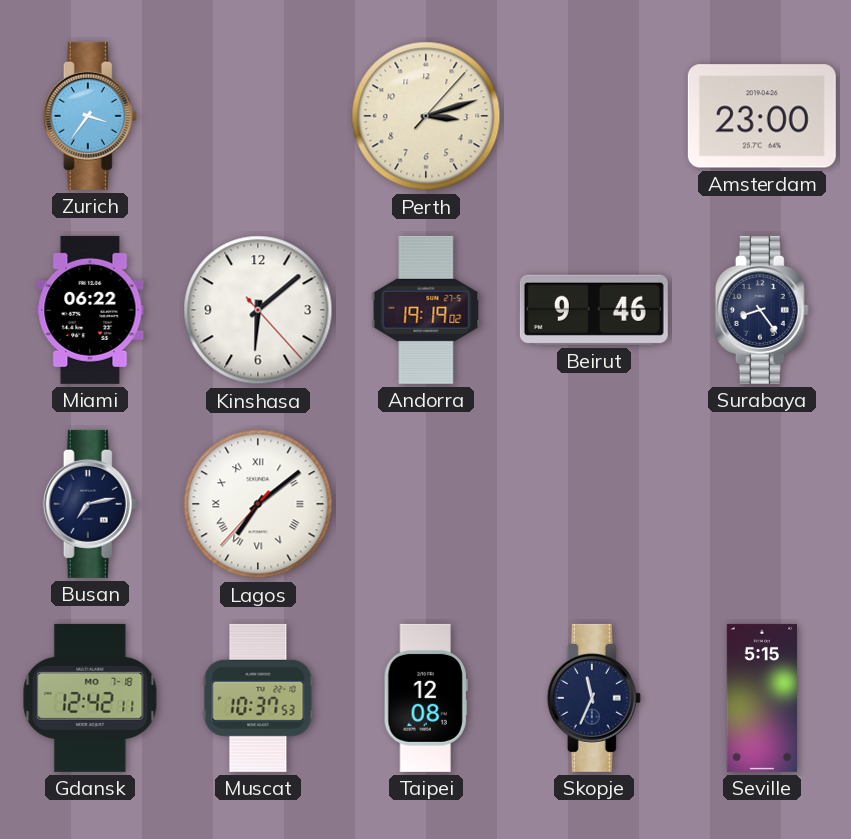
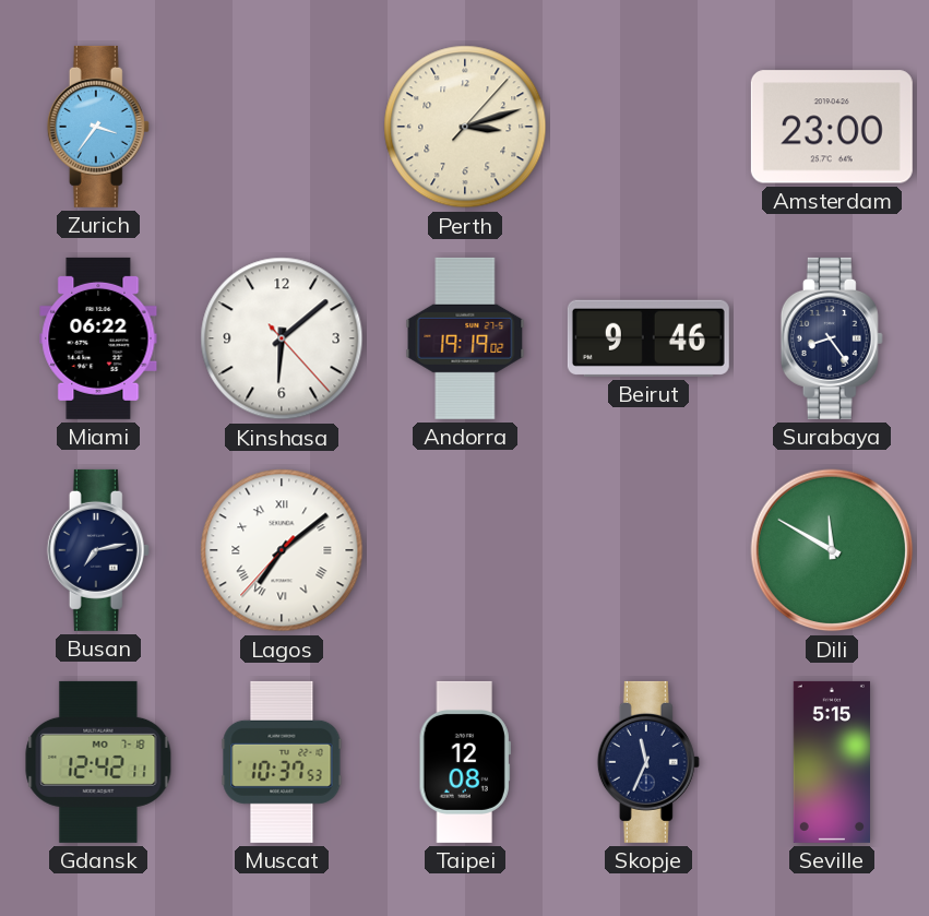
Dili: none -> 11:50
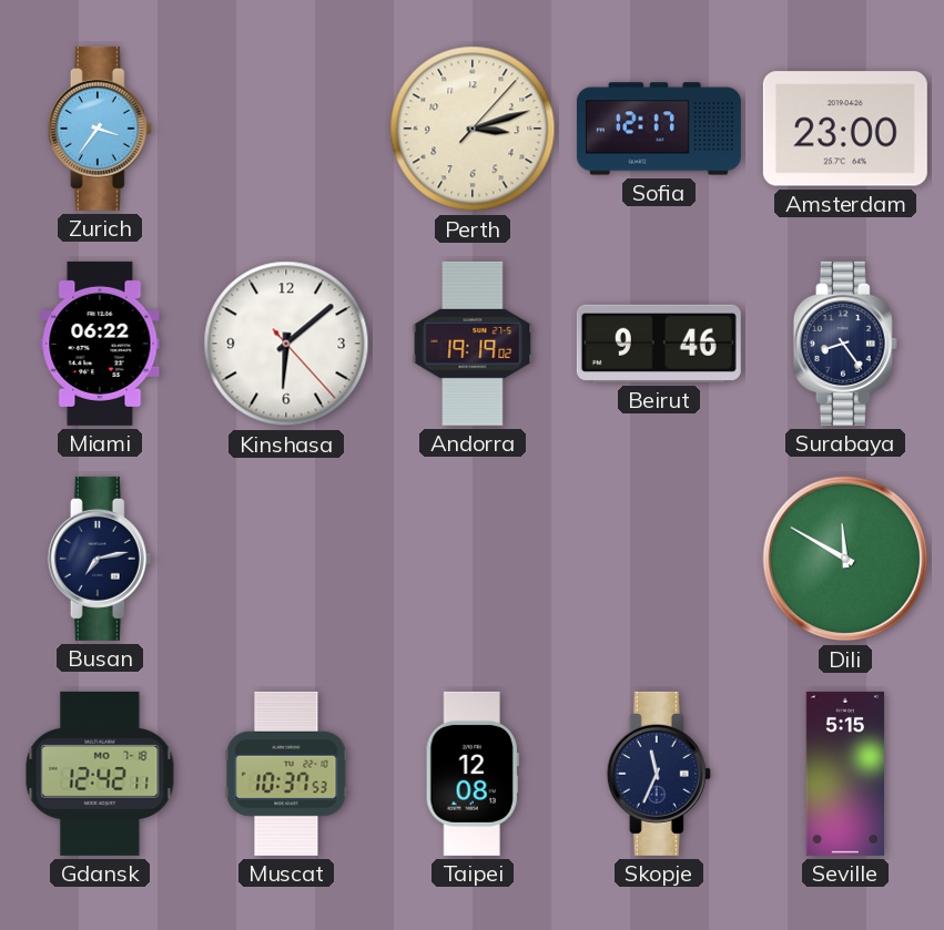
Sofia: none -> 12:17
Lagos: 7:08 -> none
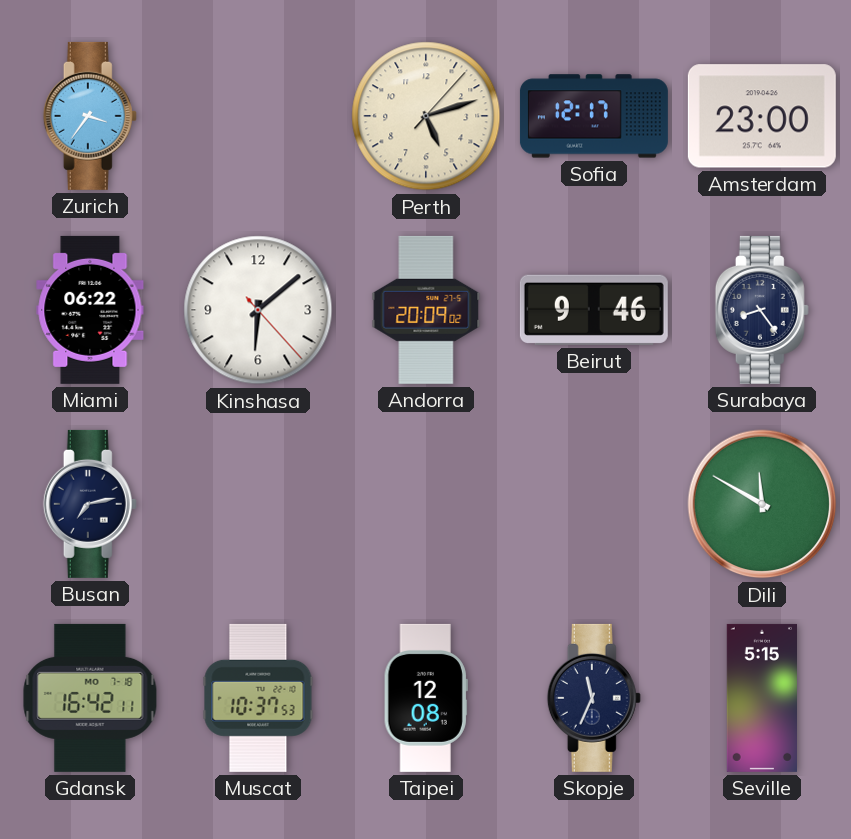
Perth: 3:12 -> 5:12
Andorra: 19:19 -> 20:09
Gdansk: 12:42 -> 16:42
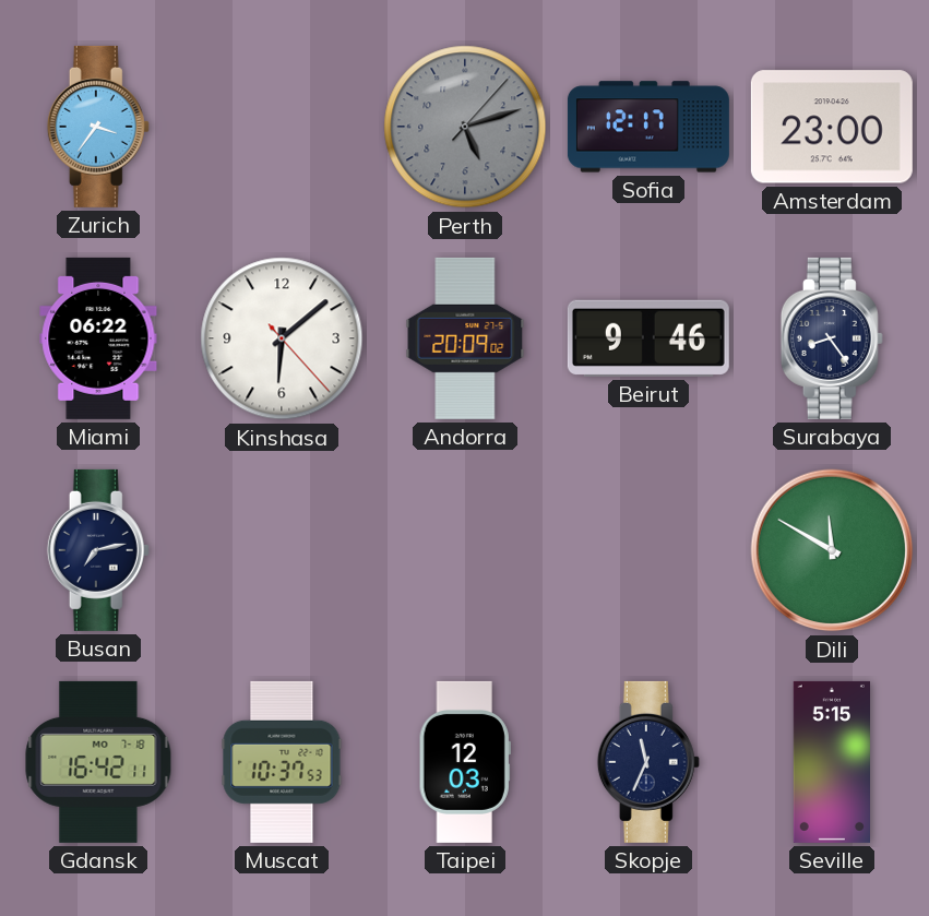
Perth dial: cream -> grey
Taipei: 12:08 -> 12:03
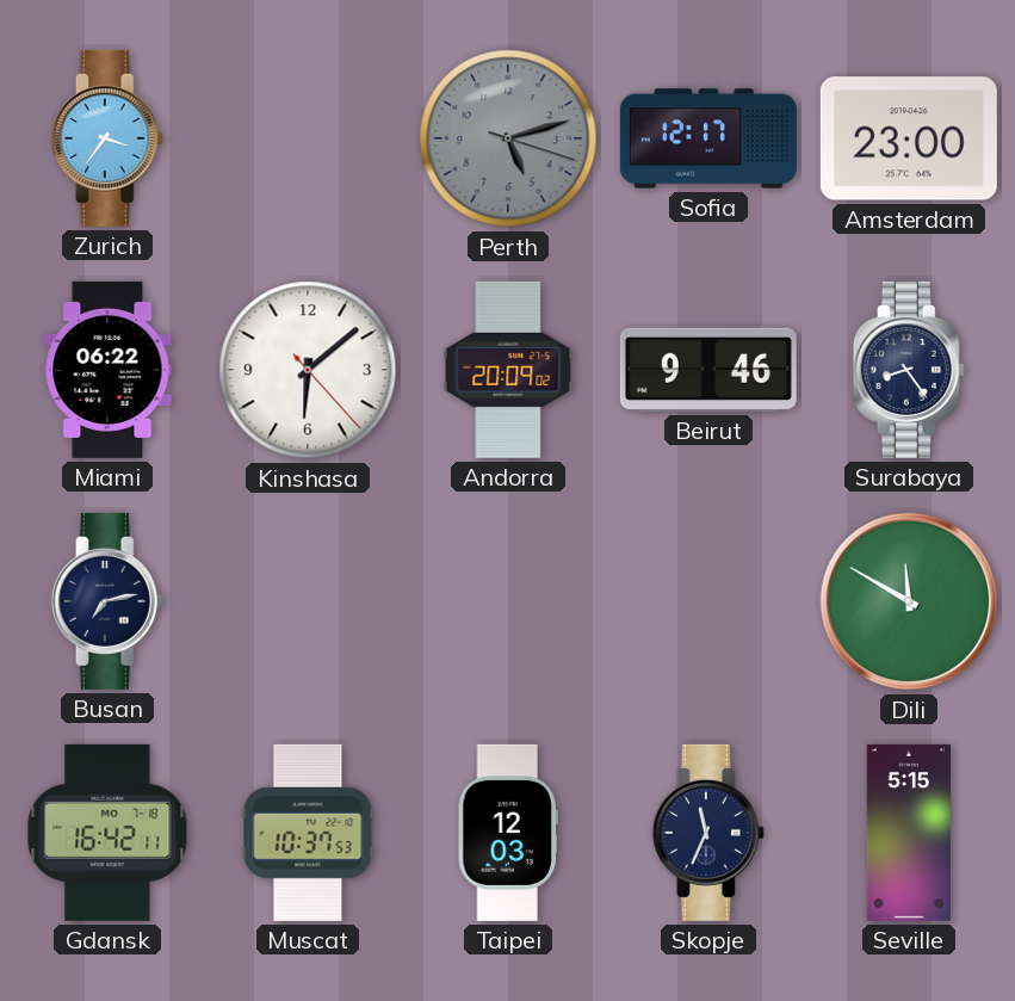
Perth: 5:12:07 -> 5:12:18
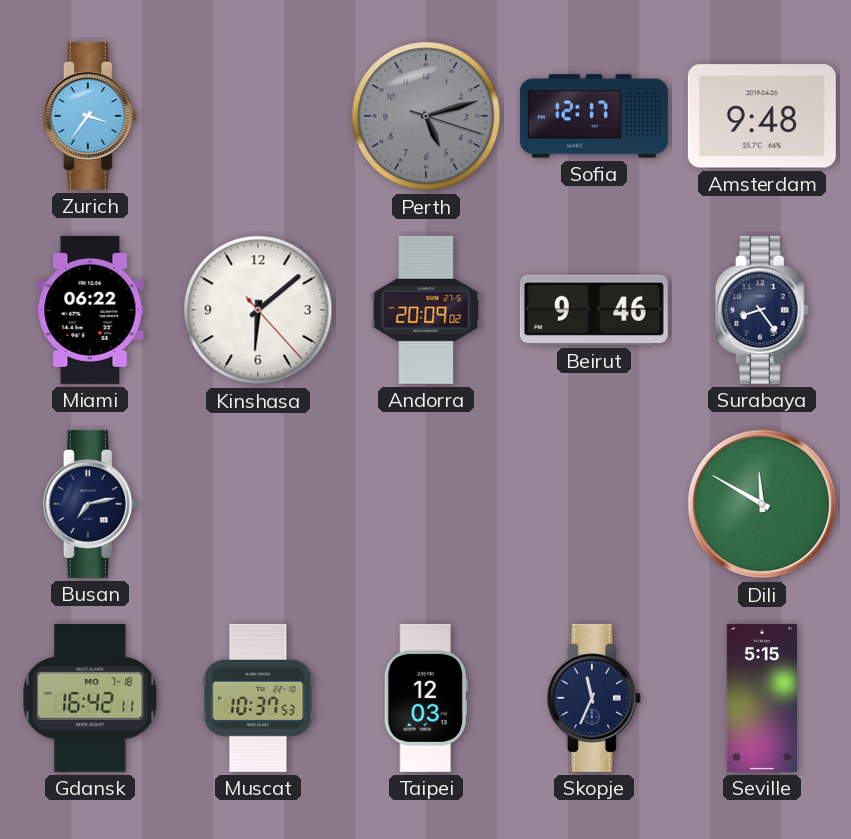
Amsterdam: 23:00 -> 9:48
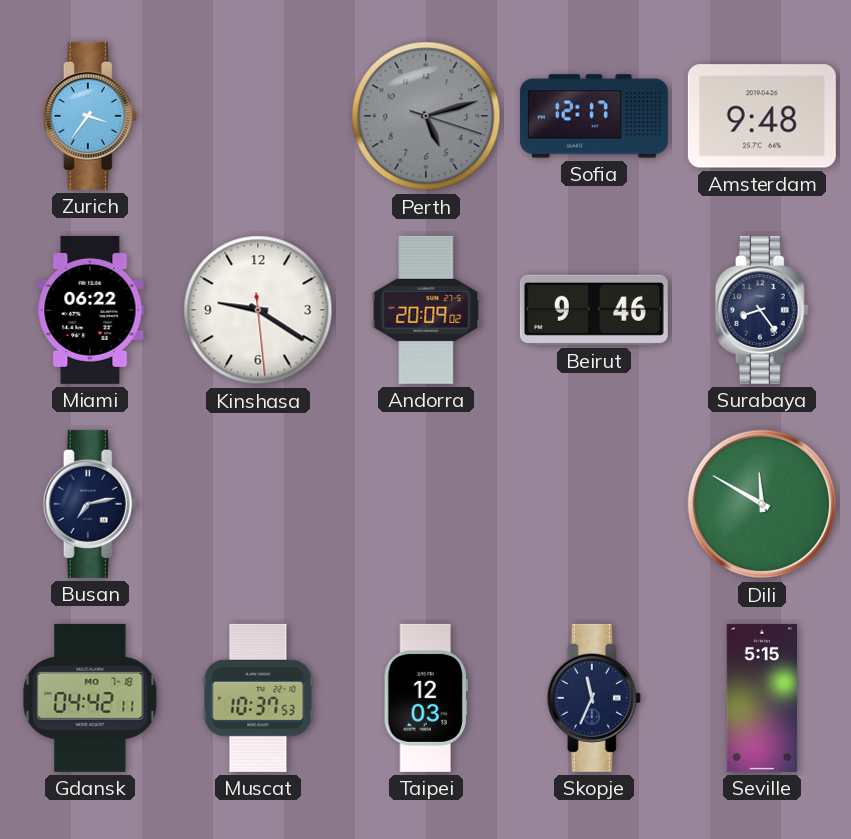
Kinshasa: 6:08 -> 9:20
Gdansk: 16:42 -> 04:42
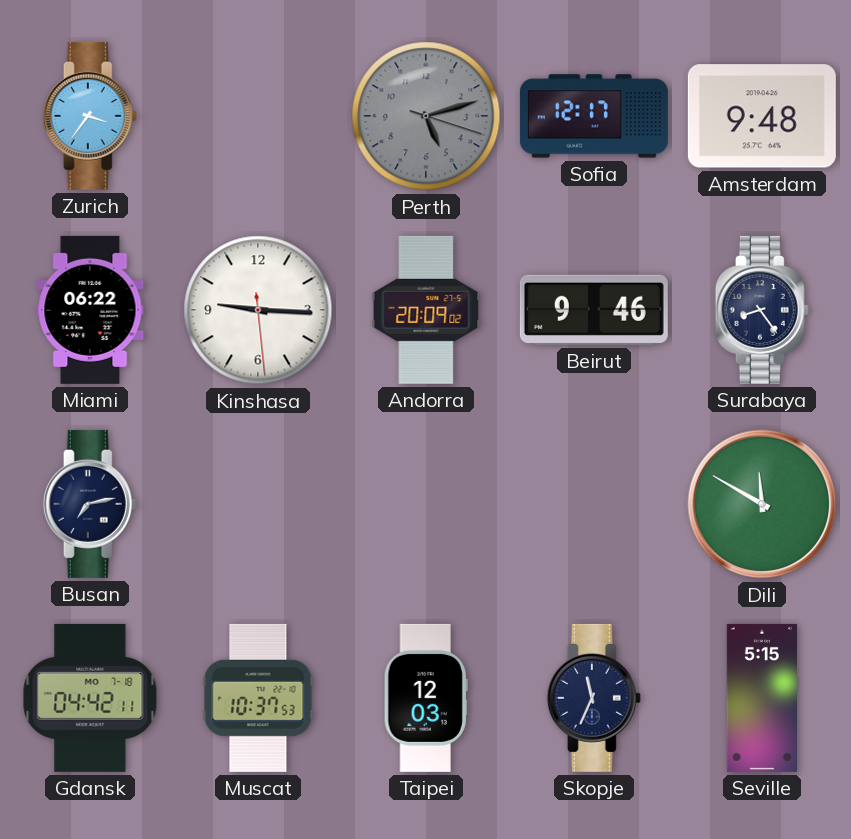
Kinshasa: 9:20 -> 9:15
